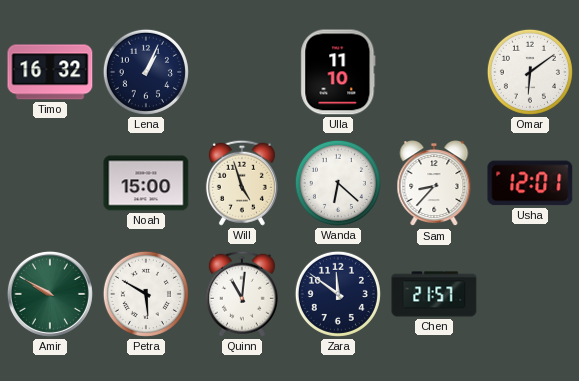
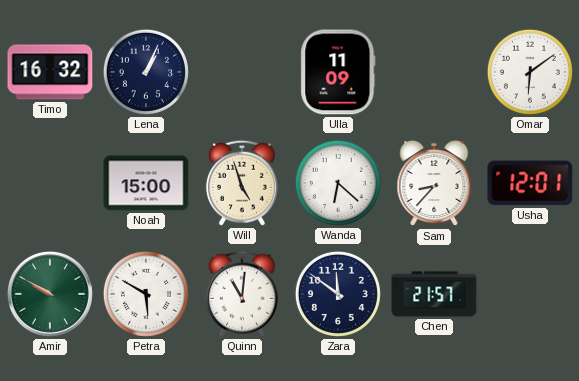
Ulla: 11:10 -> 11:09
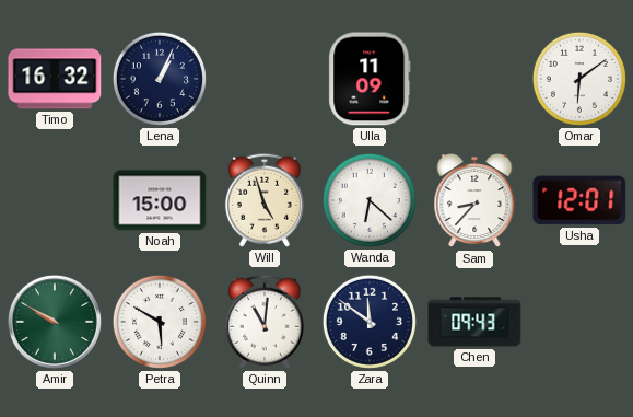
Chen: 21:57 -> 09:43
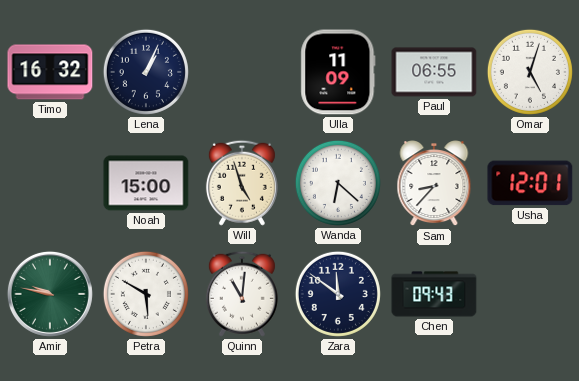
Paul: none -> 06:55
Omar: 6:09 -> 5:03
Amir: 9:50 -> 9:47
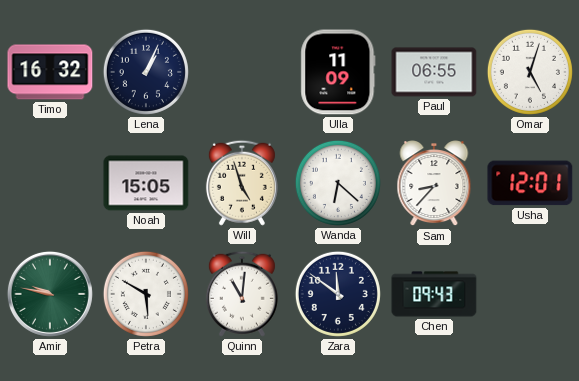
Noah: 15:00 -> 15:05
